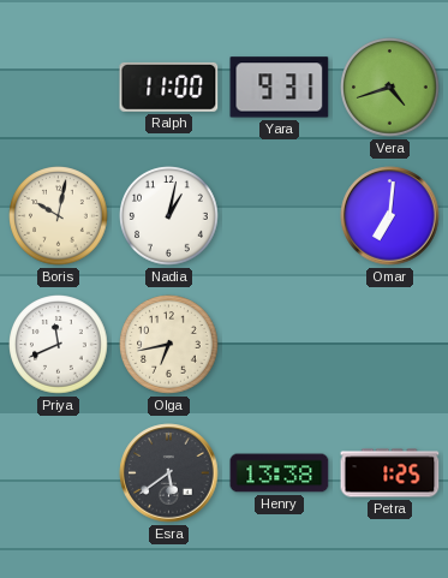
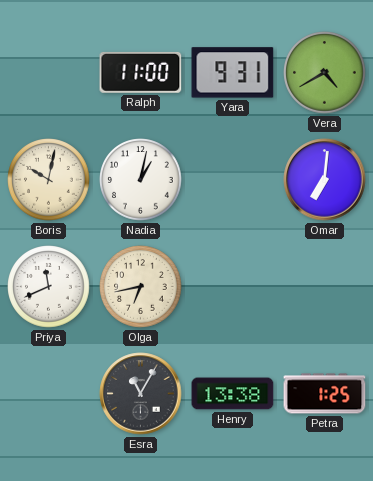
Vera: 4:42 -> 4:40
Esra: 5:39 -> 11:05
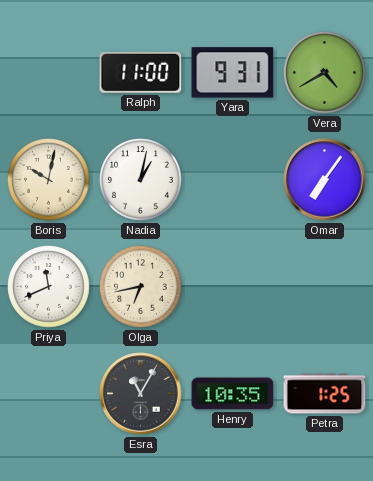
Omar: 7:01 -> 7:06
Henry: 13:38 -> 10:35
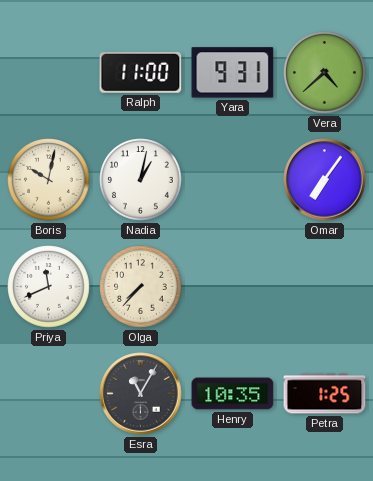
Vera: 4:40 -> 4:38
Olga: 6:43 -> 7:37
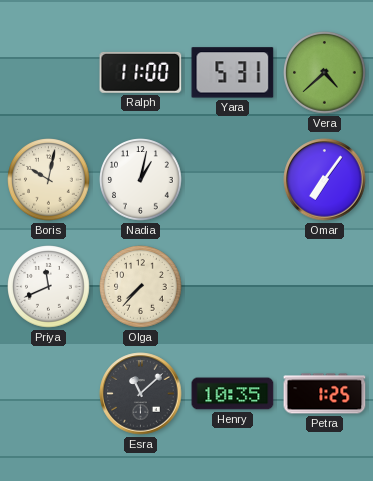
Yara: 9:31 -> 5:31
Esra: 11:05 -> 11:08
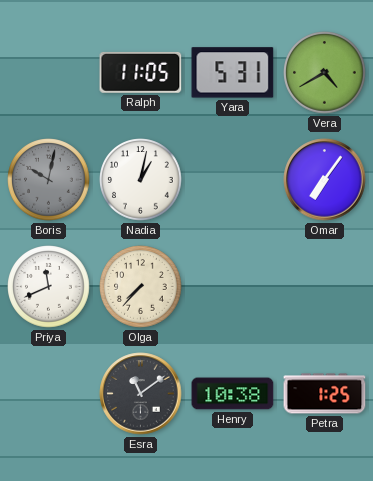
Ralph: 11:00 -> 11:05
Vera: 4:38 -> 4:40
Boris dial: cream -> grey
Esra: 11:08 -> 11:09
Henry: 10:35 -> 10:38
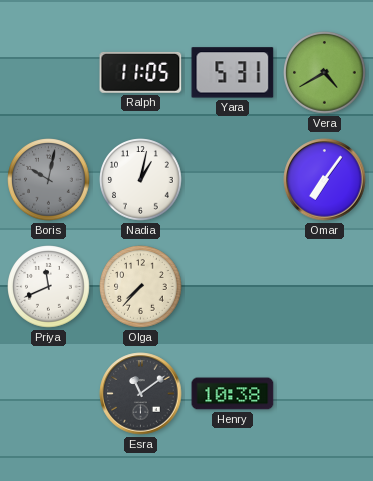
Petra: 1:25 -> none
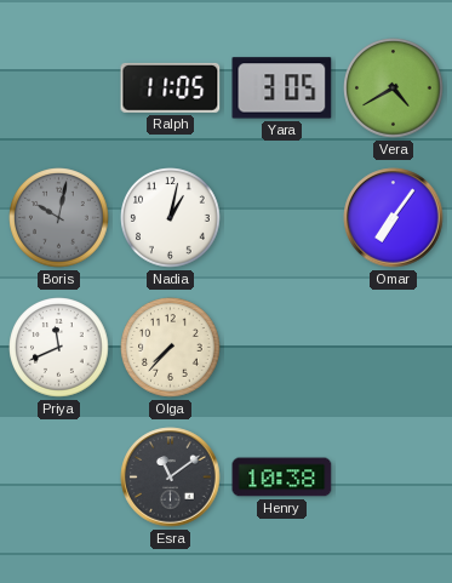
Yara: 5:31 -> 3:05
